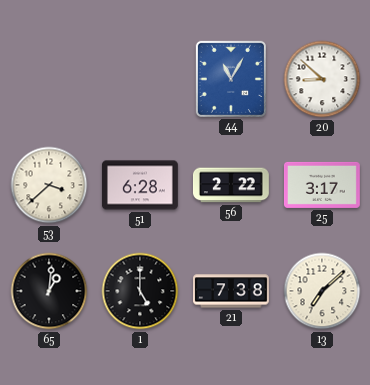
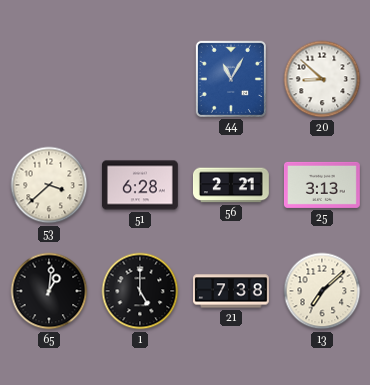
56: 2:22 -> 2:21
25: 3:17 -> 3:13
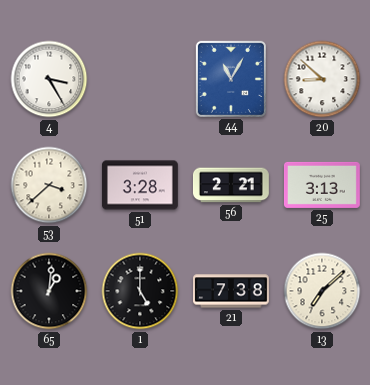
4: none -> 3:25
51: 6:28 -> 3:28
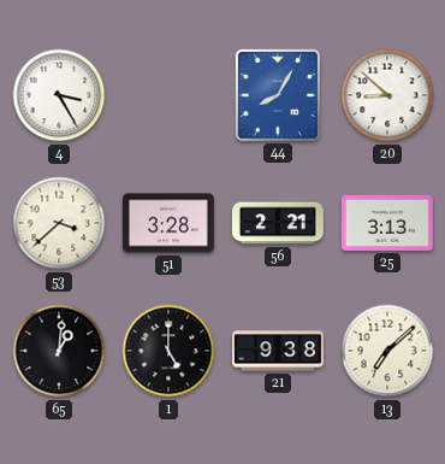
44: 11:05 -> 8:05
21: 7:38 -> 9:38
